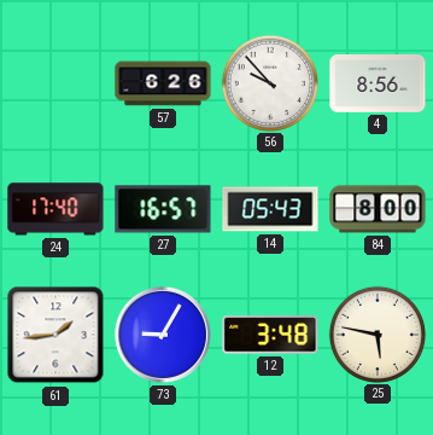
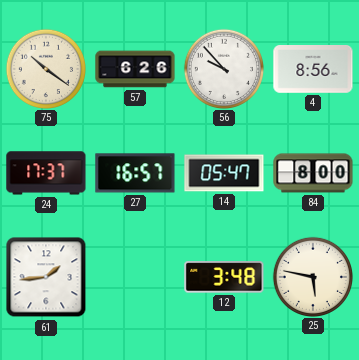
75: none -> 10:21
24: 17:40 -> 17:37
14: 05:43 -> 05:47
73: 9:05 -> none
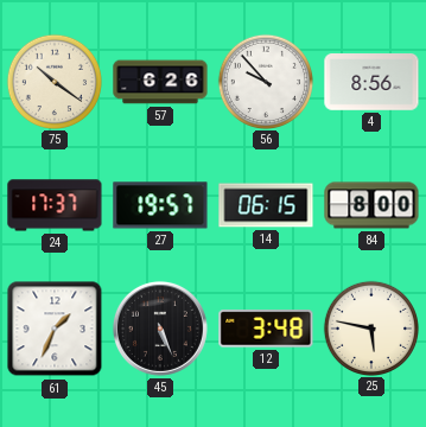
27: 16:57 -> 19:57
14: 05:47 -> 06:15
61: 1:44 -> 1:34
45: none -> 5:26
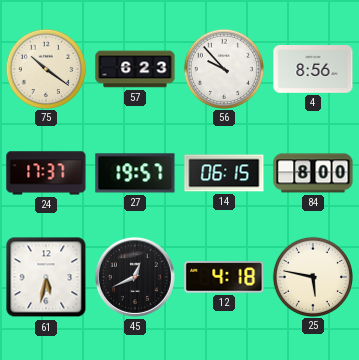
57: 6:26 -> 6:23
61: 1:34 -> 5:32
45: 5:26 -> 12:41
12: 3:48 -> 4:18
